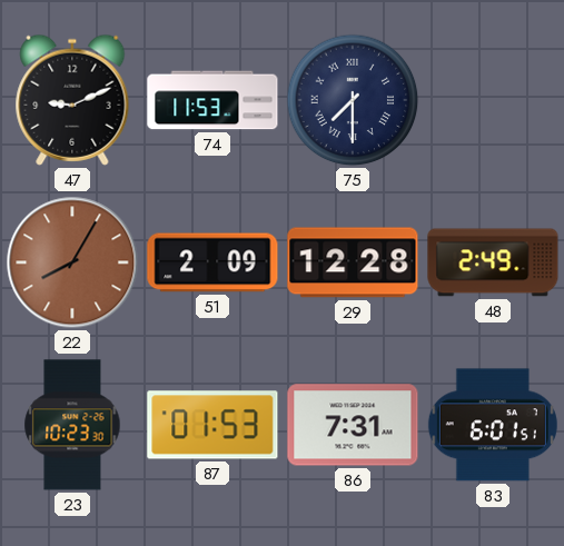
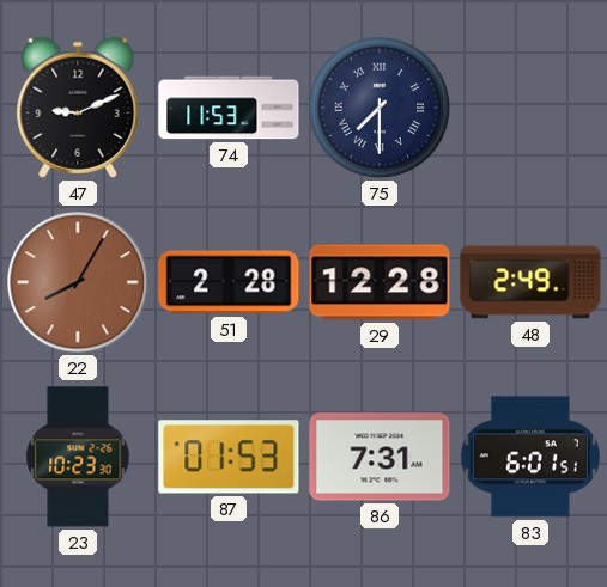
51: 2:09 -> 2:28
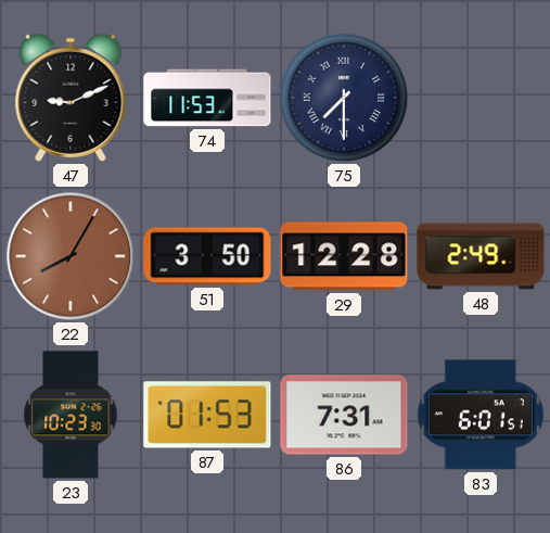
51: 2:28 -> 3:50
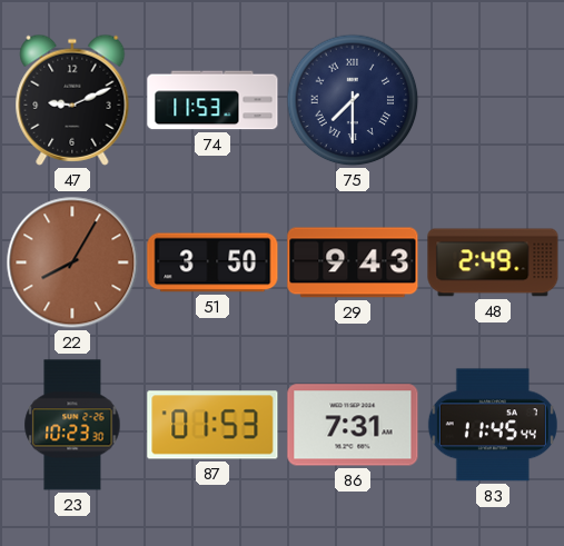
29: 12:28 -> 9:43
83: 6:01 -> 11:45
